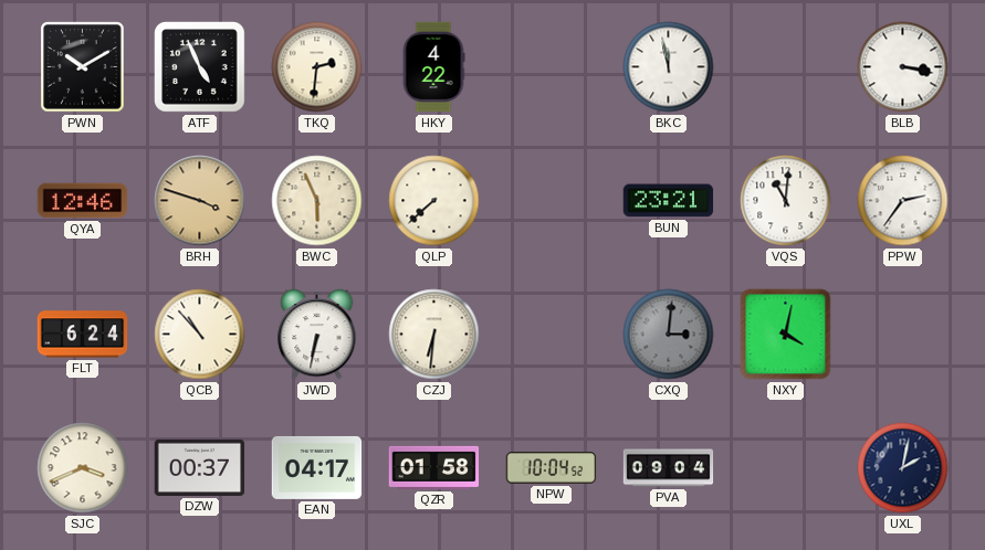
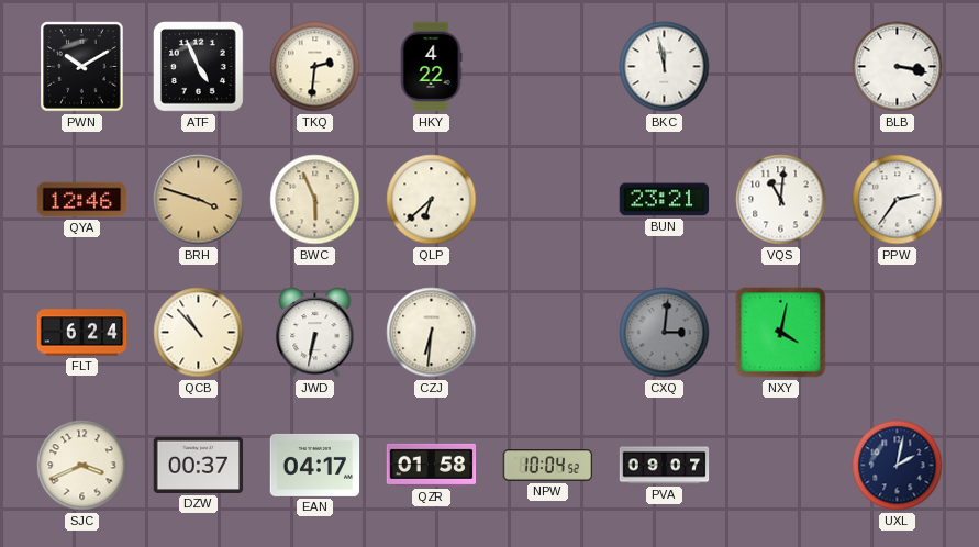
QLP: 7:38 -> 6:38
PVA: 09:04 -> 09:07
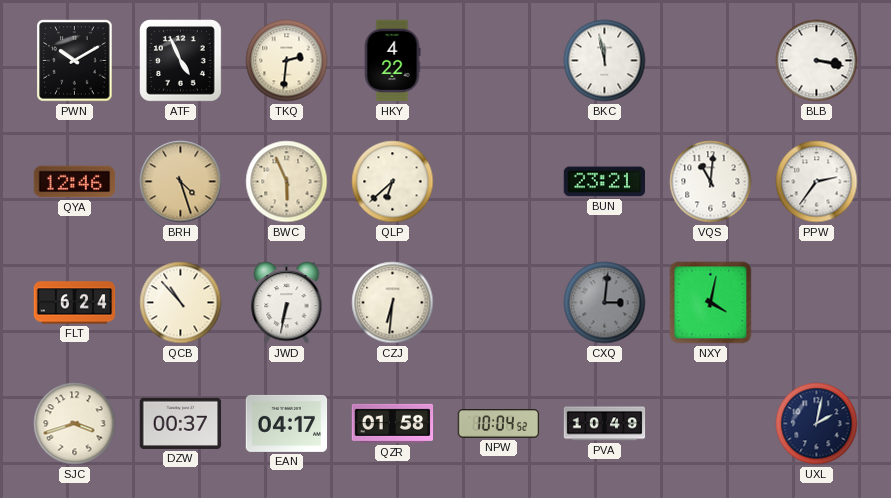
BRH: 3:48 -> 4:27
SJC: 3:41 -> 3:42
PVA: 09:07 -> 10:49
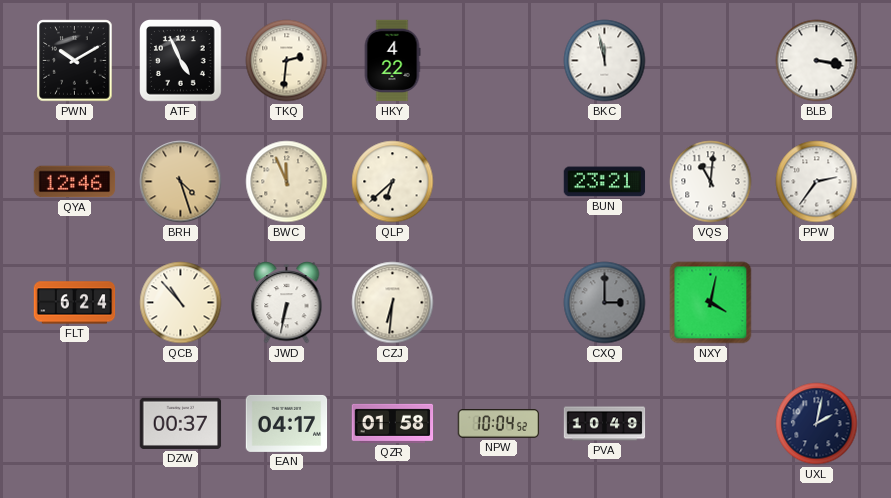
BWC: 5:56 -> 11:56
CXQ: 3:01 -> 3:00
SJC: 3:42 -> none
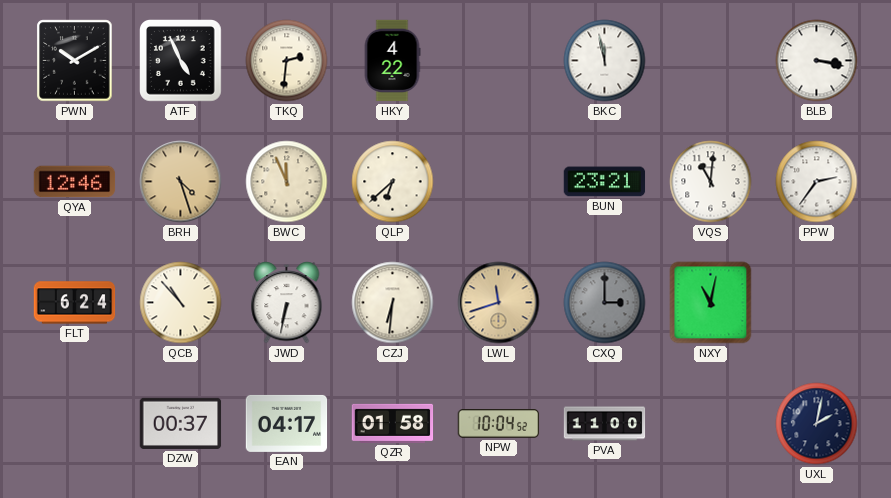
LWL: none -> 11:42
NXY: 4:02 -> 11:02
PVA: 10:49 -> 11:00
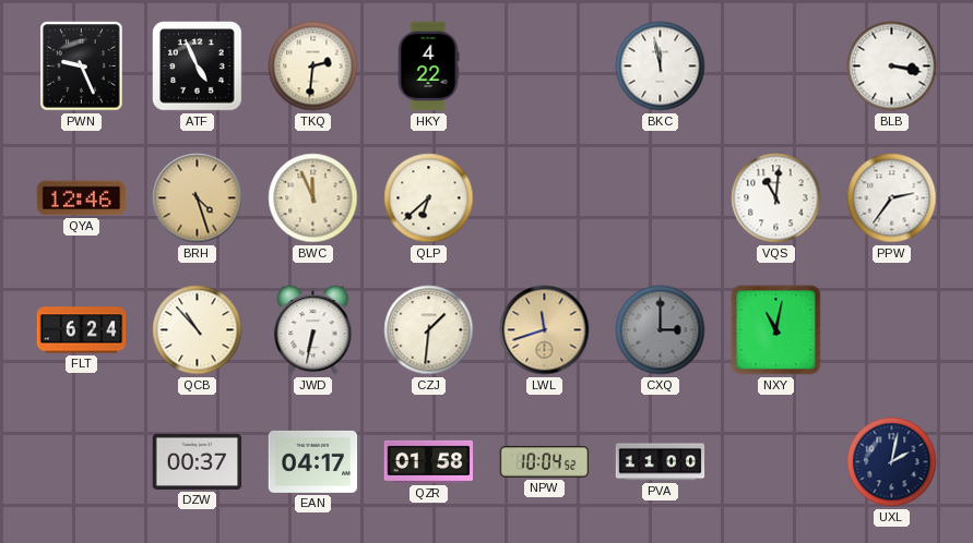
PWN: 10:10 -> 9:26
BUN: 23:21 -> none
CZJ: 6:31 -> 1:31
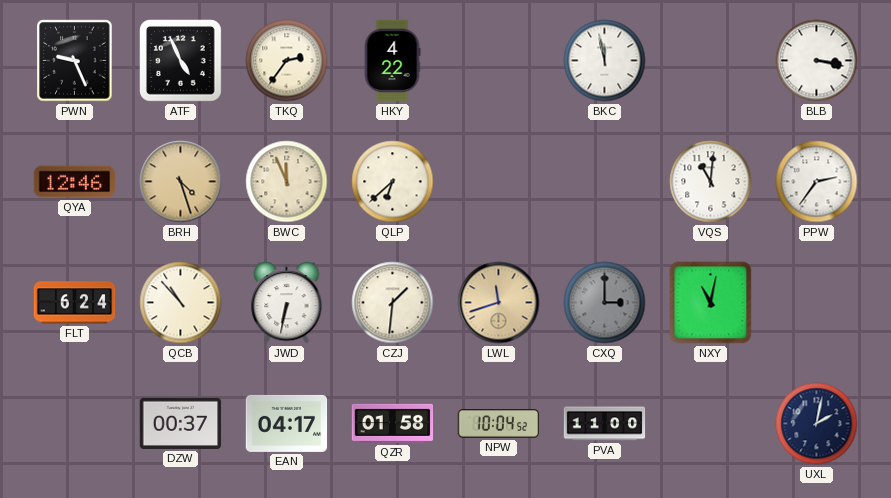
TKQ: 2:31 -> 2:36
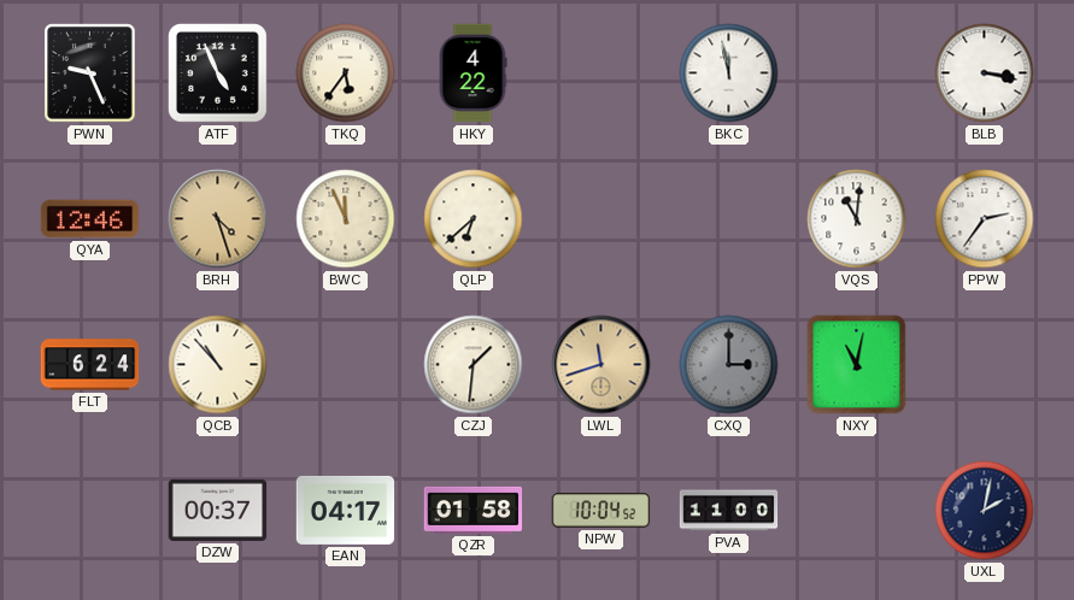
TKQ: 2:36 -> 5:36
JWD: 6:32 -> none
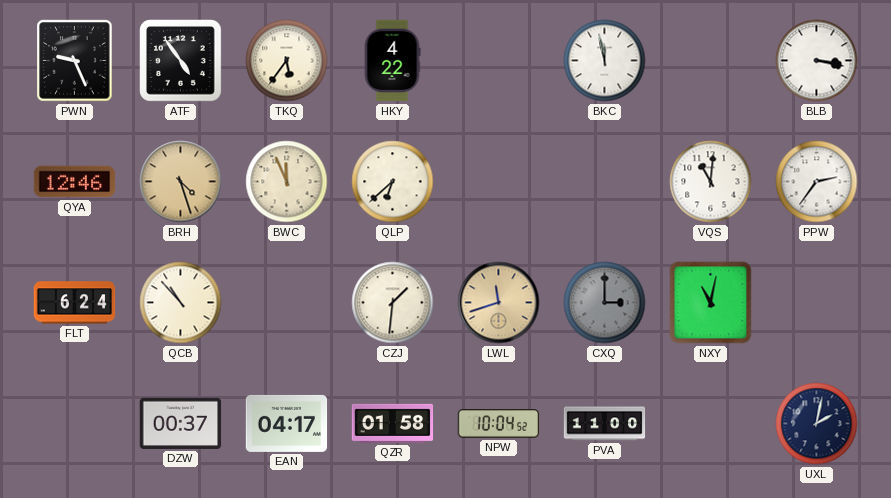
ATF: 4:56 -> 4:54
